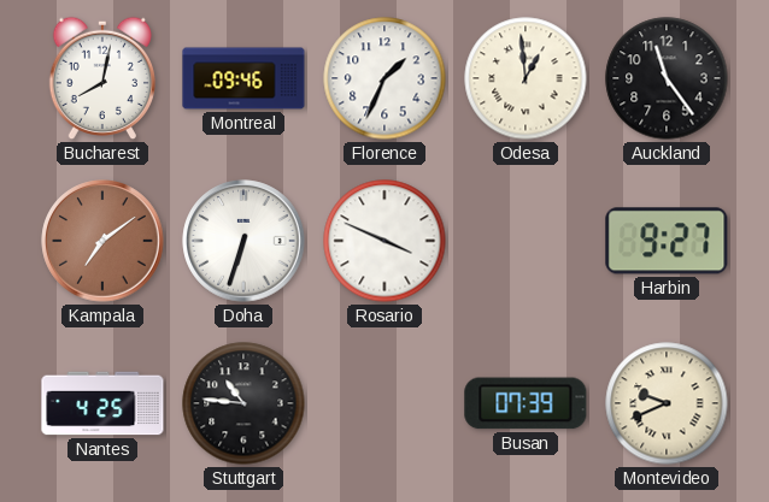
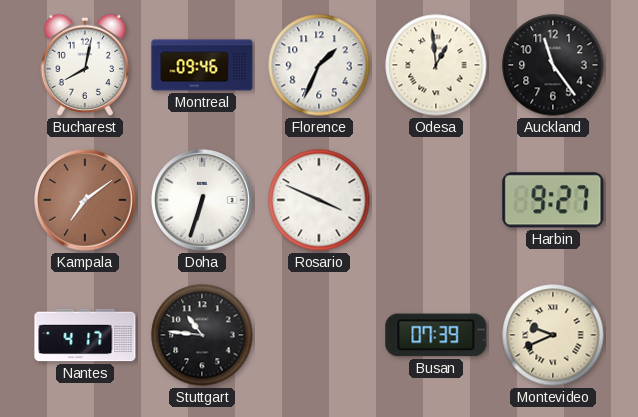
Nantes: 4:25 -> 4:17
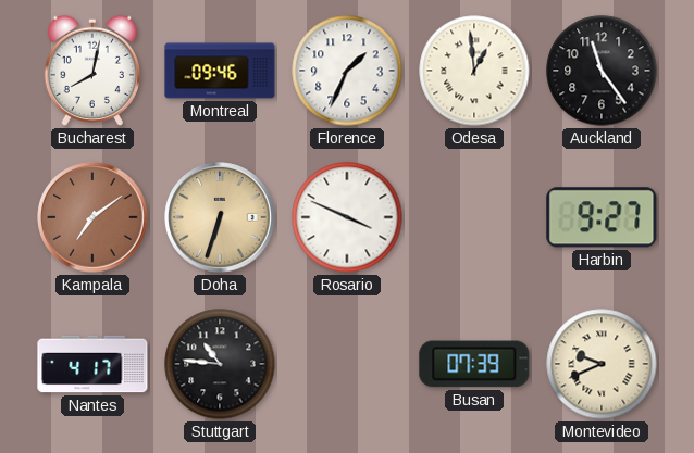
Doha dial: white -> champagne
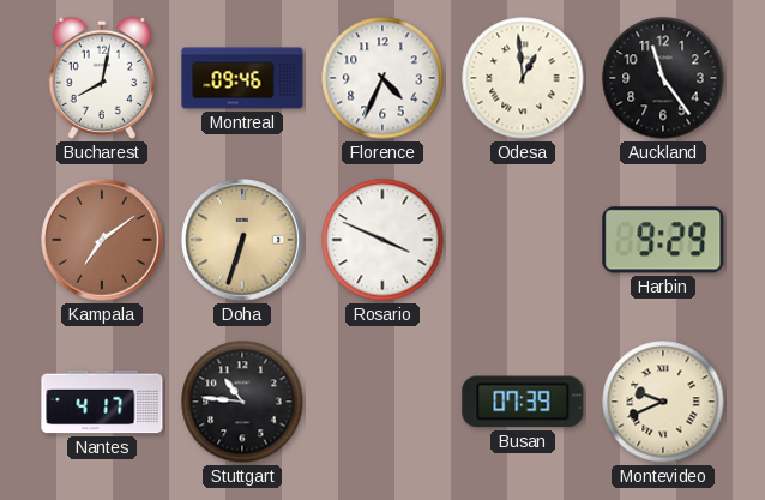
Florence: 1:34 -> 4:34
Harbin: 9:27 -> 9:29
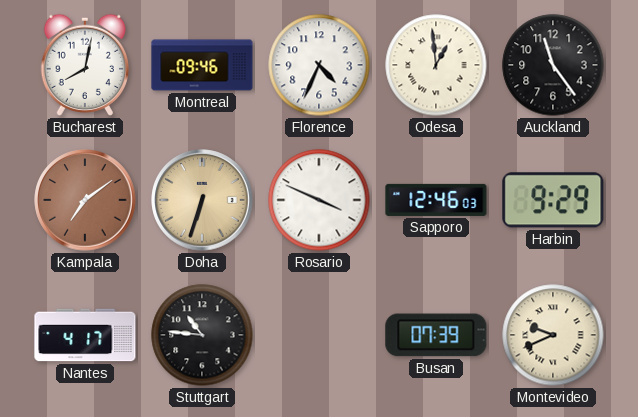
Sapporo: none -> 12:46
